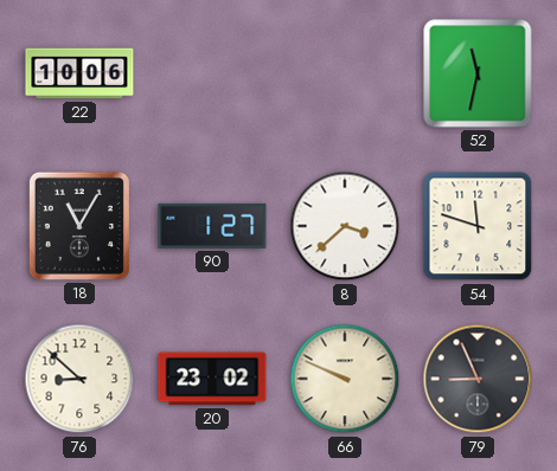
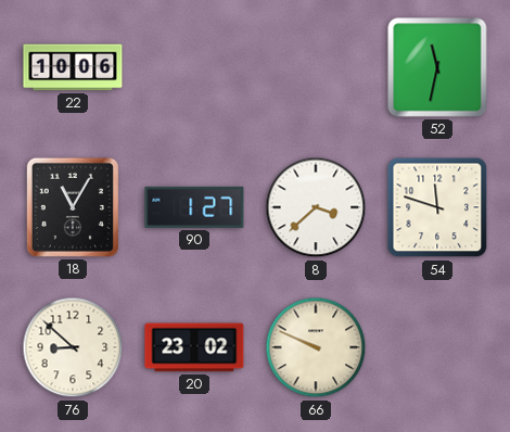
79: 8:56 -> none
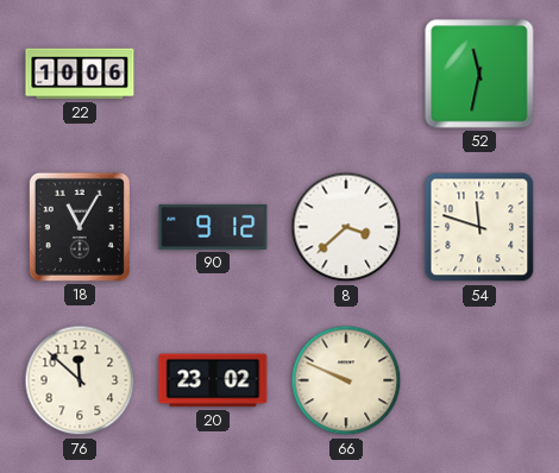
90: 1:27 -> 9:12
76: 8:52 -> 11:52
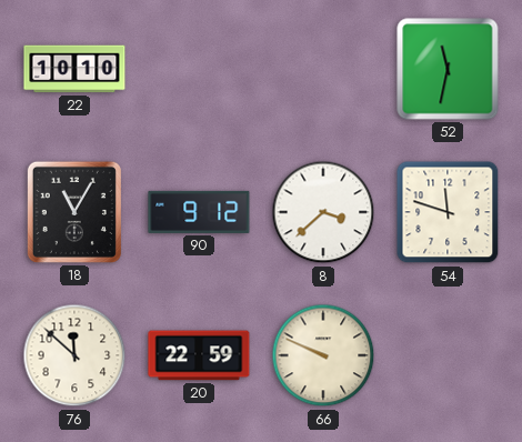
22: 10:06 -> 10:10
20: 23:02 -> 22:59
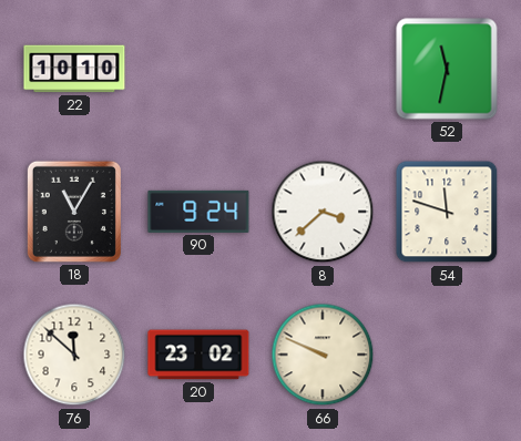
90: 9:12 -> 9:24
20: 22:59 -> 23:02
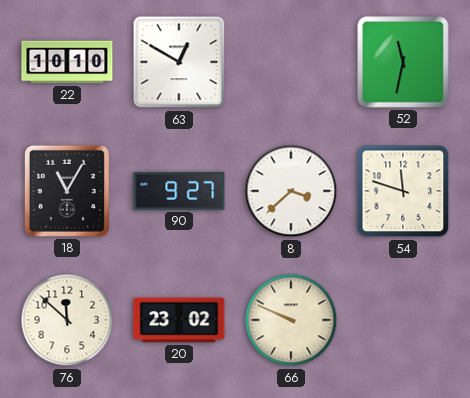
63: none -> 12:50
90: 9:24 -> 9:27
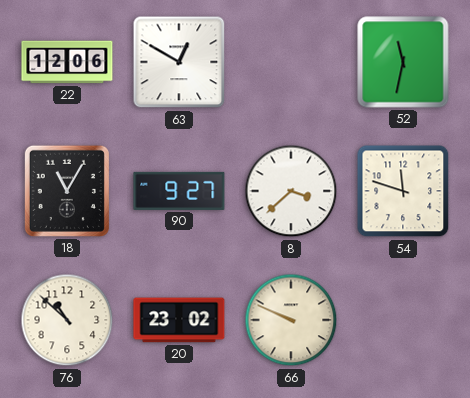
22: 10:10 -> 12:06
76: 11:52 -> 10:52
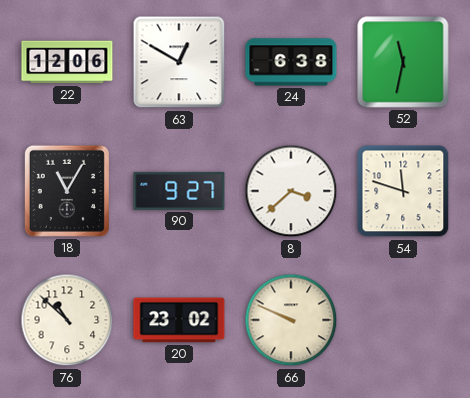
24: none -> 6:38
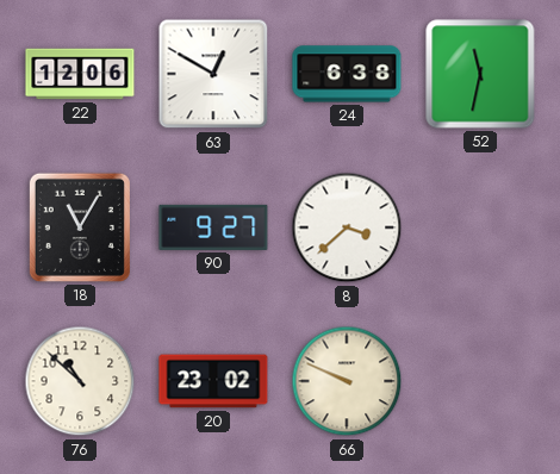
54: 11:48 -> none
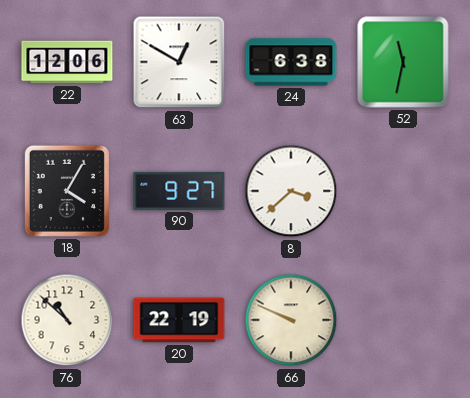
18: 11:05 -> 4:05
20: 23:02 -> 22:19
